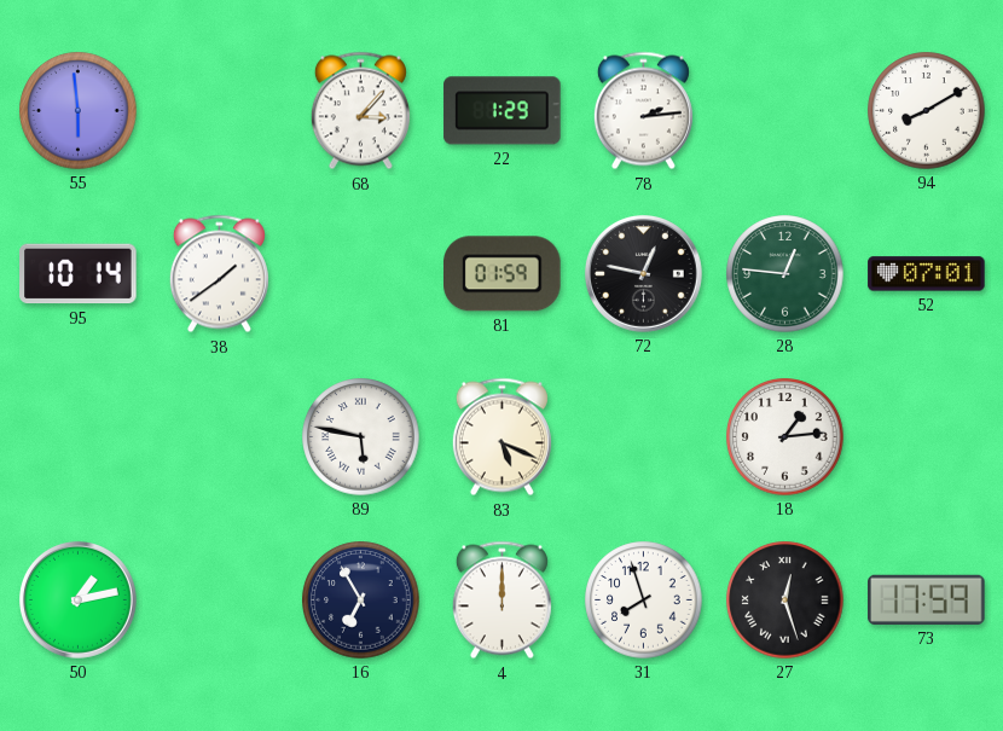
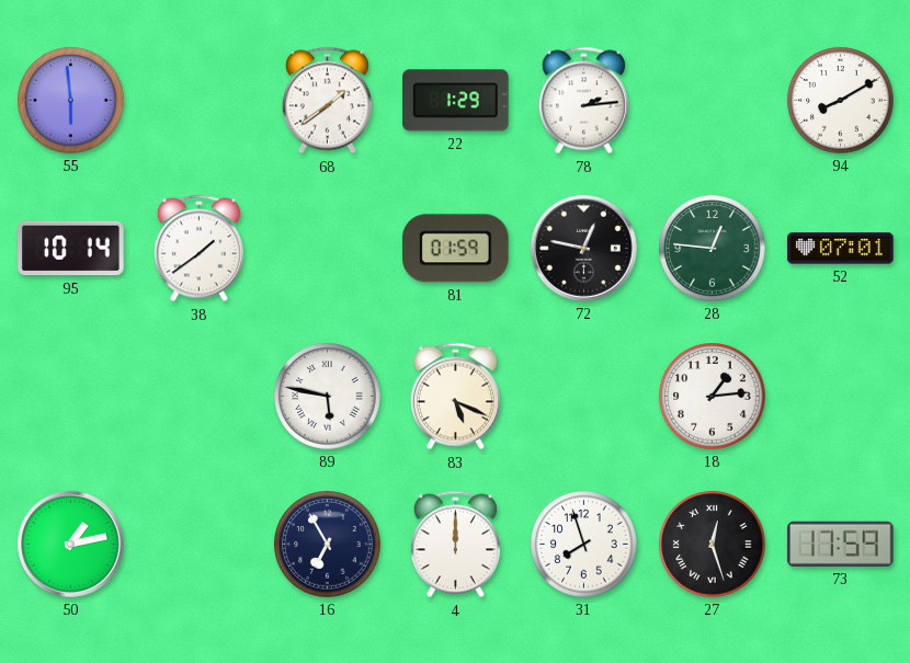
68: 3:07 -> 1:39
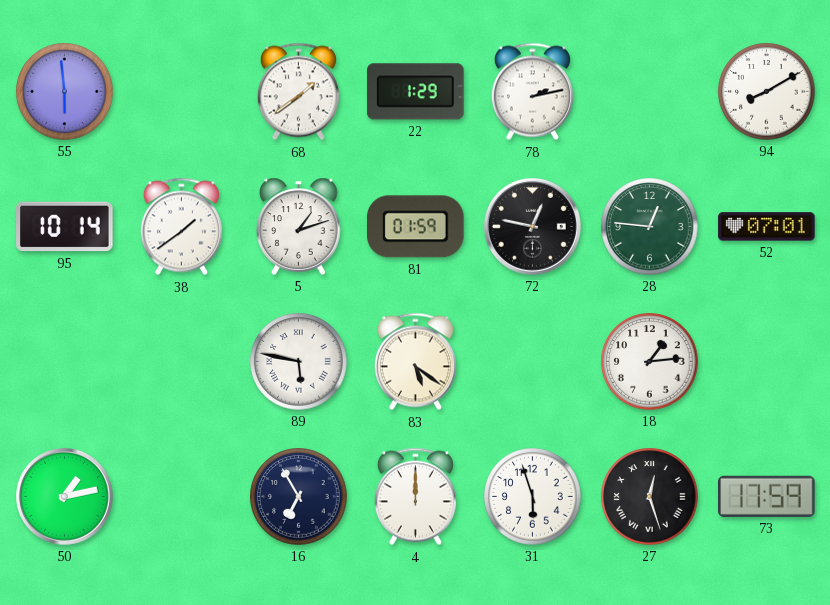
78: 2:14 -> 2:13
5: none -> 1:12
83: 5:19 -> 5:21
31: 7:57 -> 5:57
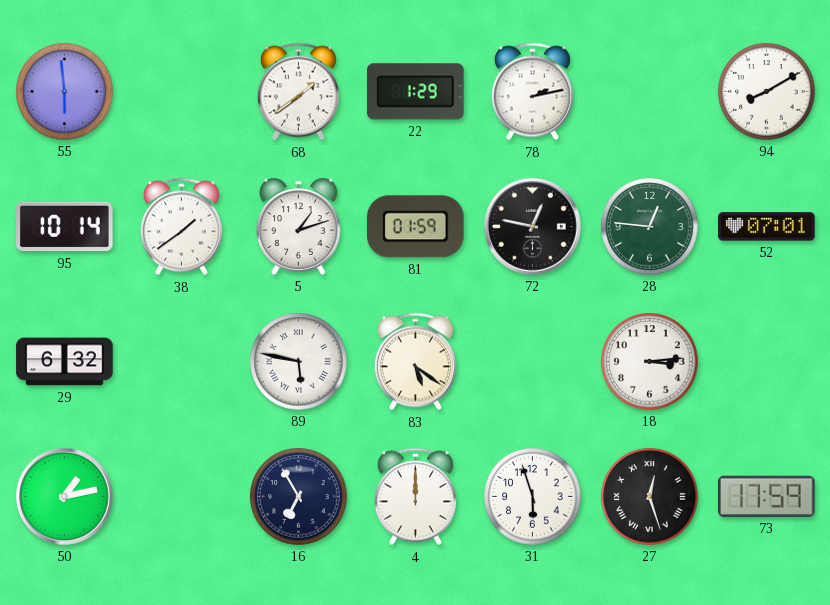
29: none -> 6:32
18: 1:14 -> 3:14
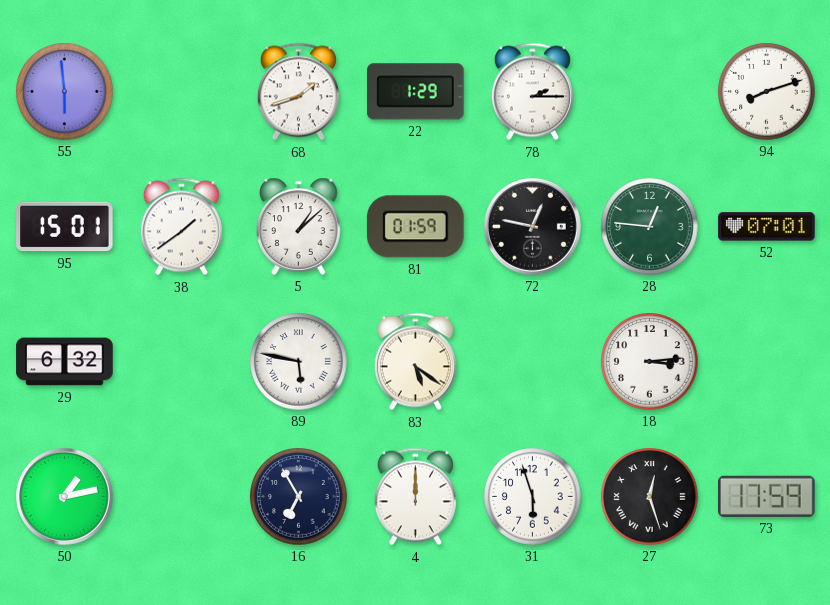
68: 1:39 -> 1:42
78: 2:13 -> 2:15
94: 8:10 -> 8:12
95: 10:14 -> 15:01
5: 1:12 -> 1:08
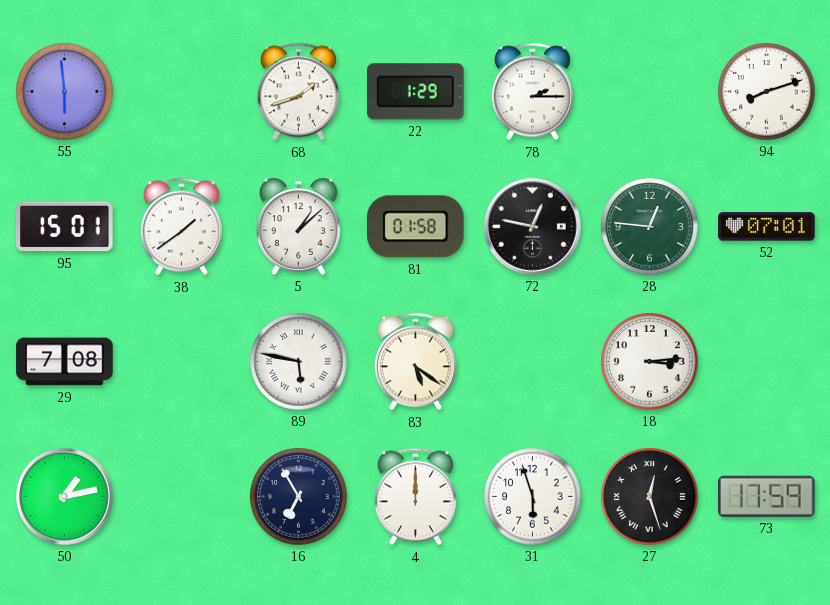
81: 01:59 -> 01:58
29: 6:32 -> 7:08
